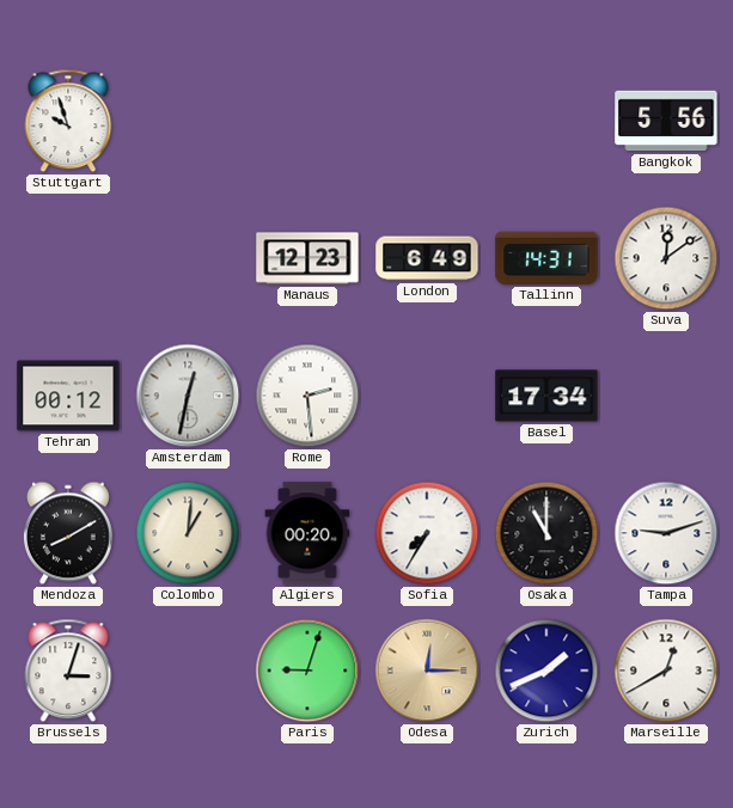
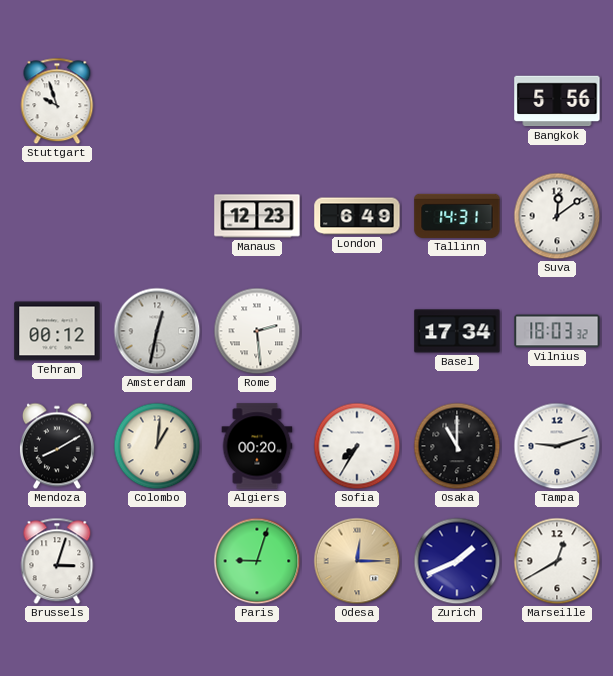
Vilnius: none -> 18:03
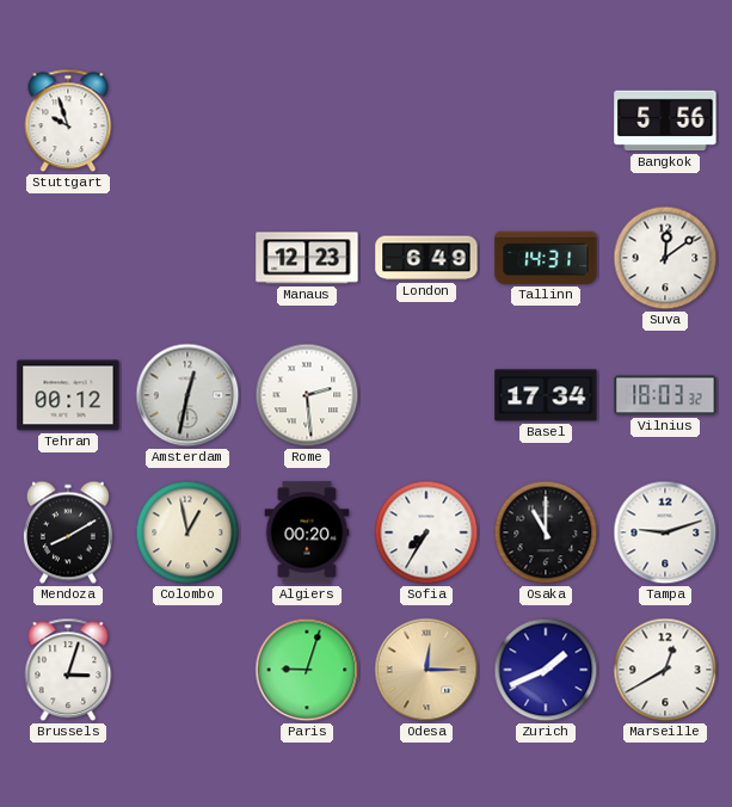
Colombo: 1:01 -> 12:58
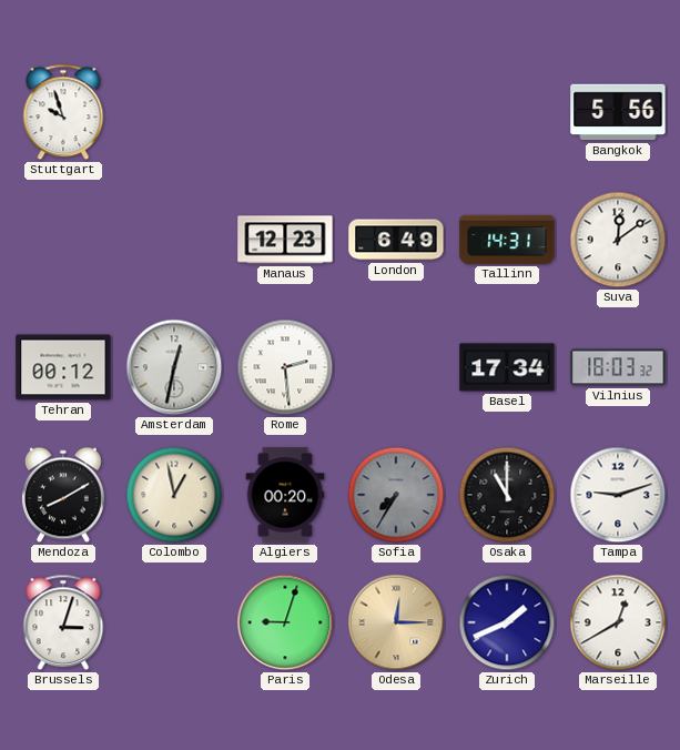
Sofia dial: white -> grey
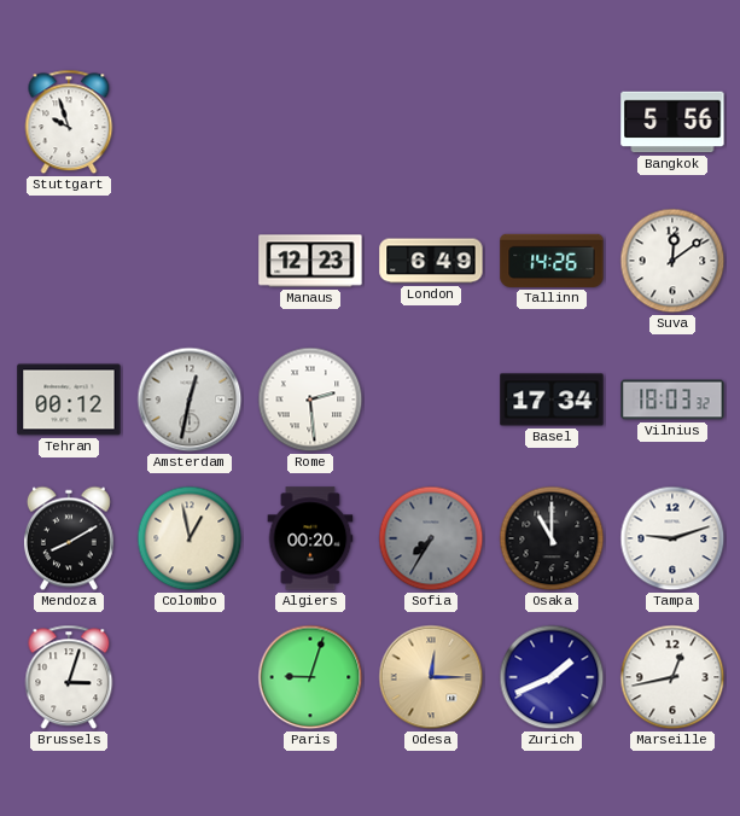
Tallinn: 14:31 -> 14:26
Marseille: 12:40 -> 12:43
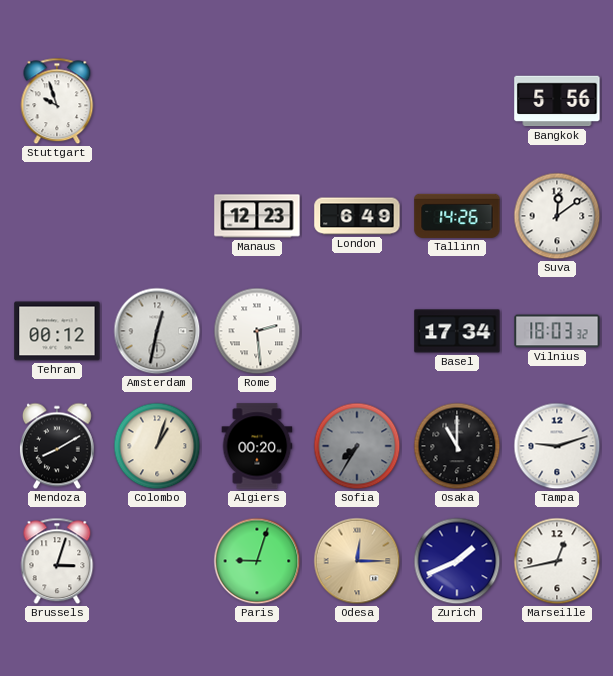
Colombo: 12:58 -> 1:03
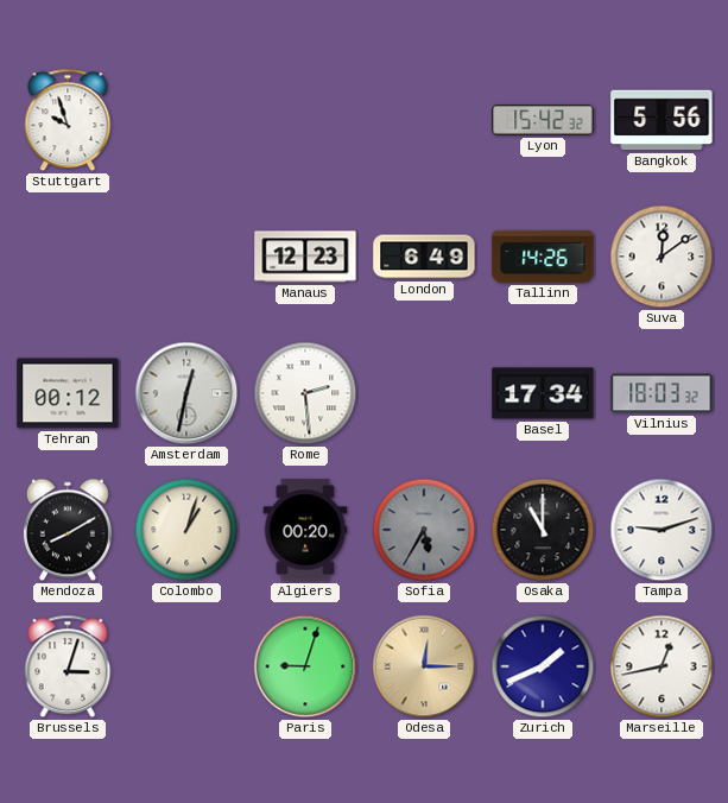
Lyon: none -> 15:42
Sofia: 7:35 -> 5:35
